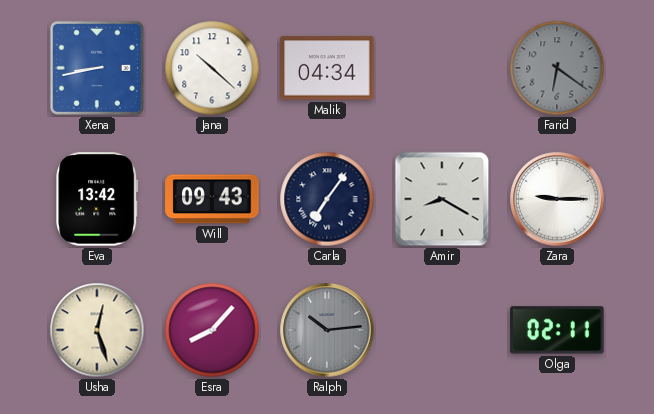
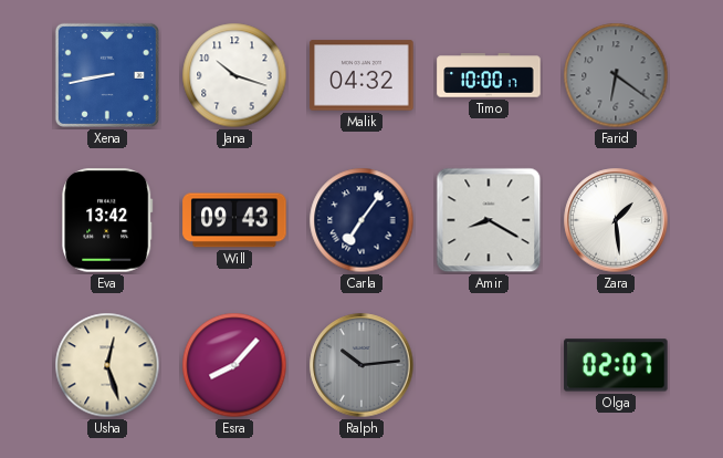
Jana: 10:22 -> 10:18
Malik: 04:34 -> 04:32
Timo: none -> 10:00
Zara: 9:15 -> 1:29
Olga: 02:11 -> 02:07
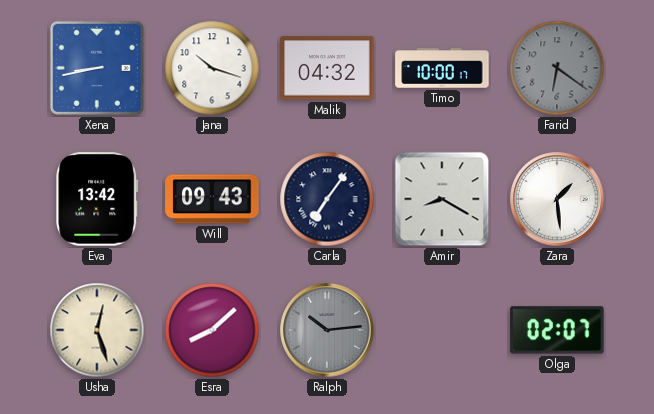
Esra: 8:07 -> 8:08
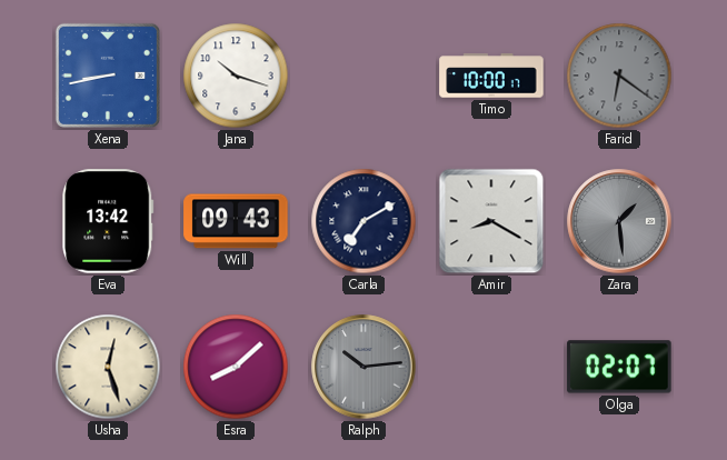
Malik: 04:32 -> none
Carla: 7:06 -> 7:10
Zara dial: white -> grey
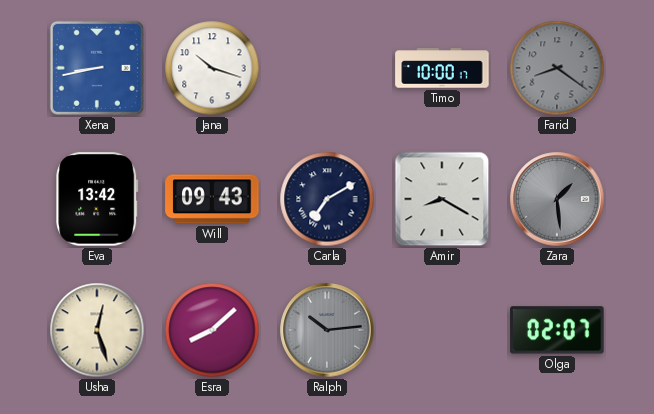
Farid: 6:21 -> 8:21
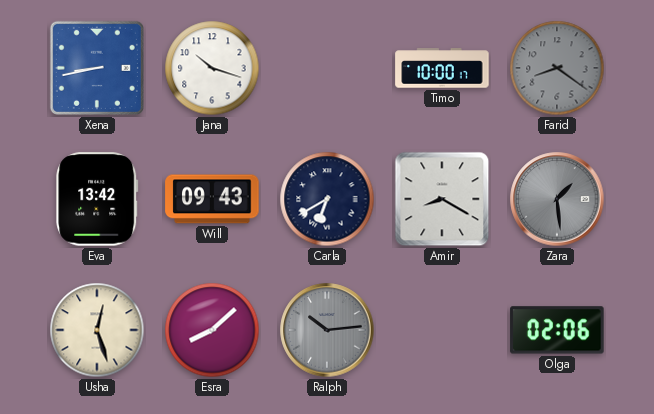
Carla: 7:10 -> 6:40
Olga: 02:07 -> 02:06
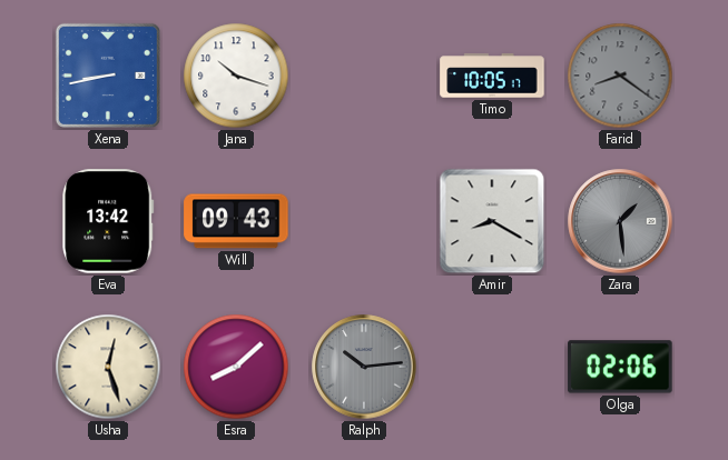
Timo: 10:00 -> 10:05
Carla: 6:40 -> none
